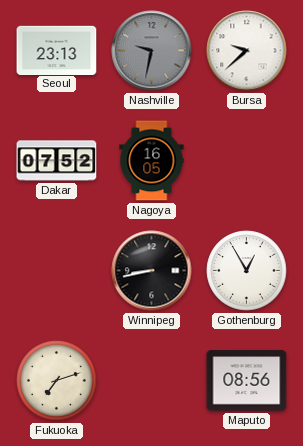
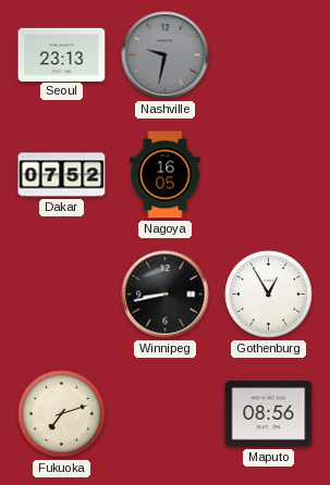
Bursa: 9:38 -> none
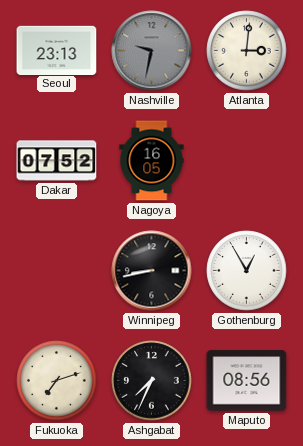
Atlanta: none -> 3:01
Ashgabat: none -> 7:34
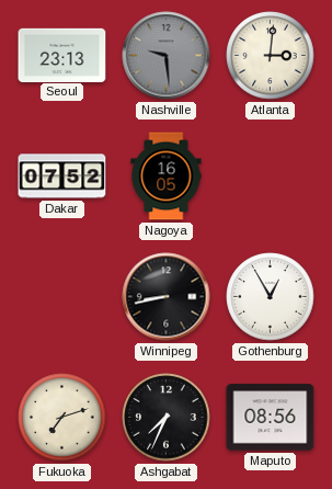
Nashville: 9:32 -> 9:29
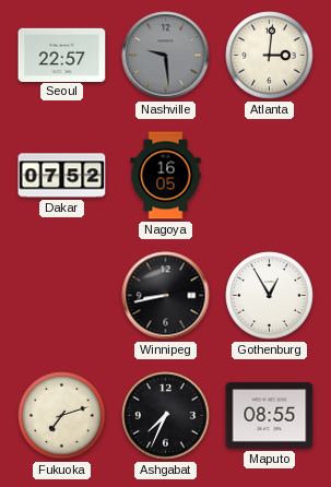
Seoul: 23:13 -> 22:57
Maputo: 08:56 -> 08:55
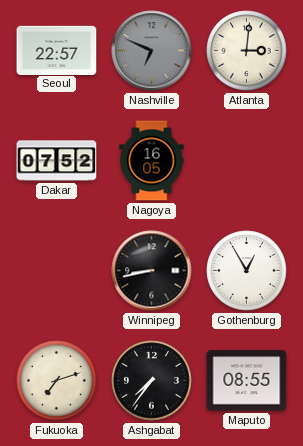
Nashville: 9:29 -> 6:49
Ashgabat: 7:34 -> 7:36
